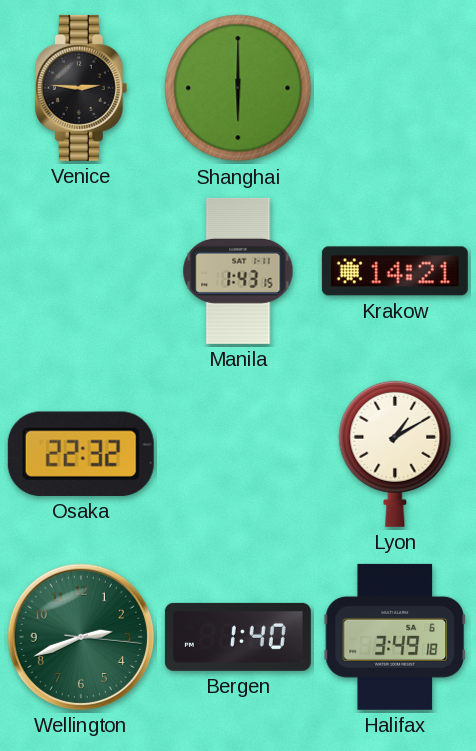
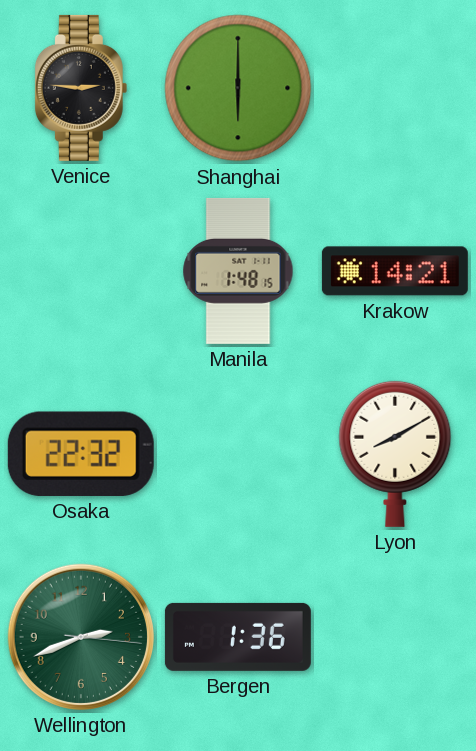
Manila: 1:43 -> 1:48
Lyon: 1:10 -> 8:10
Bergen: 1:40 -> 1:36
Halifax: 3:49 -> none
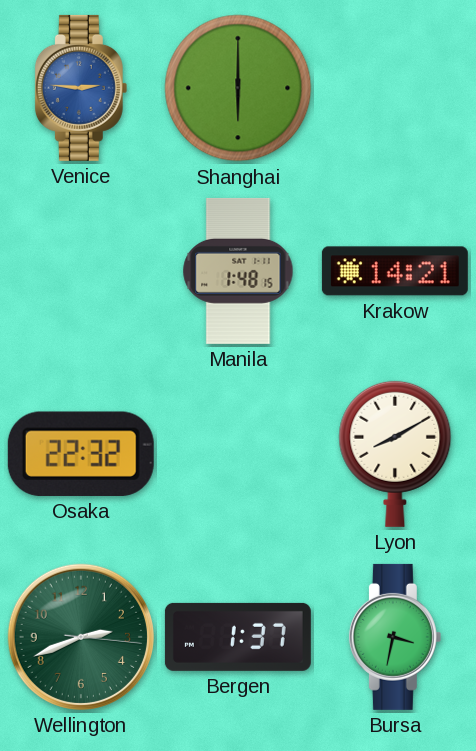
Venice dial: black -> blue
Bergen: 1:36 -> 1:37
Bursa: none -> 3:32
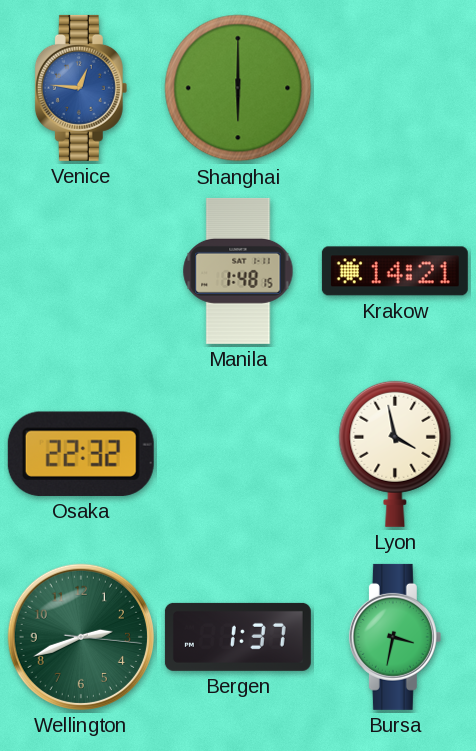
Venice: 2:46 -> 12:46
Lyon: 8:10 -> 3:58
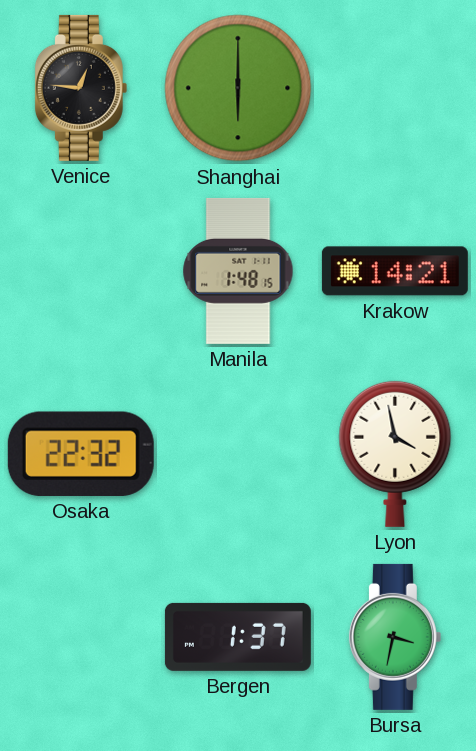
Venice dial: blue -> black
Wellington: 2:41 -> none
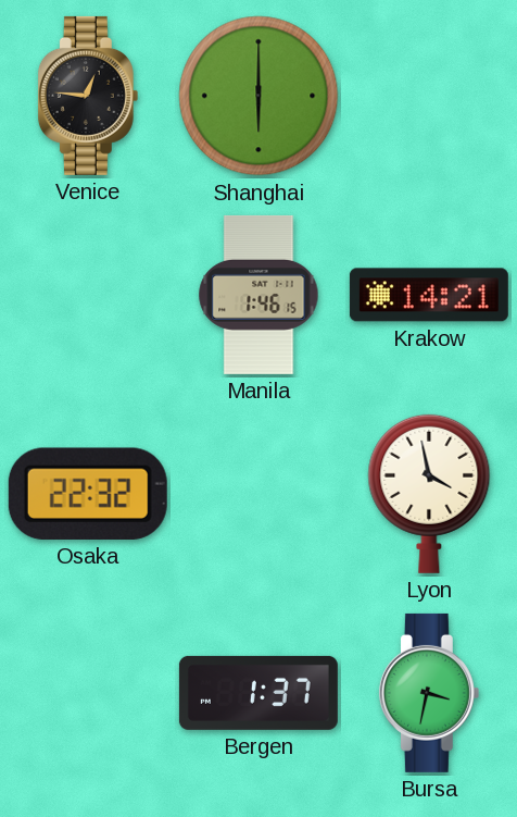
Manila: 1:48 -> 1:46
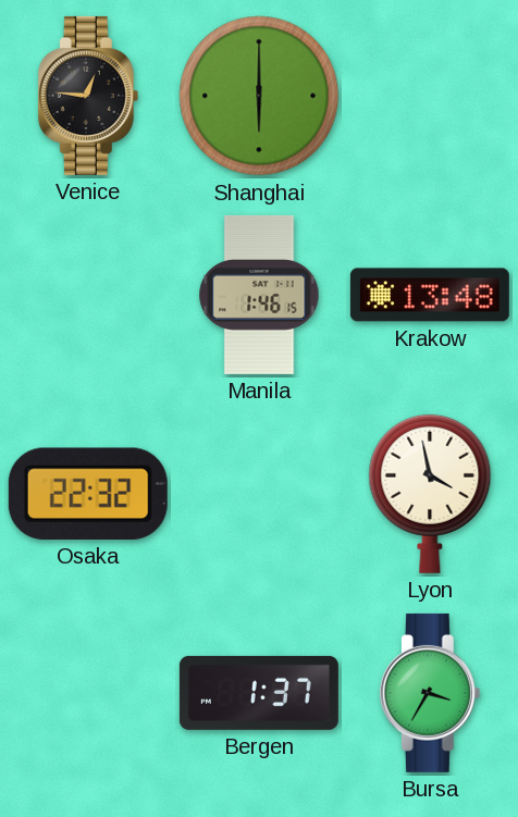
Krakow: 14:21 -> 13:48
Bursa: 3:32 -> 3:35
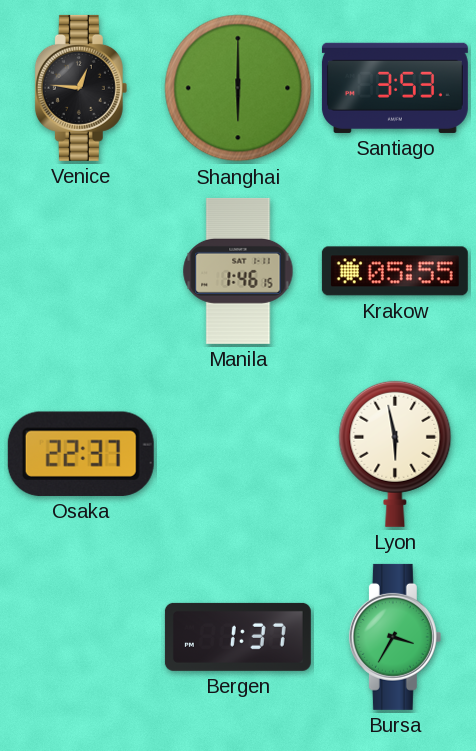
Santiago: none -> 3:53
Krakow: 13:48 -> 05:55
Osaka: 22:32 -> 22:37
Lyon: 3:58 -> 5:58
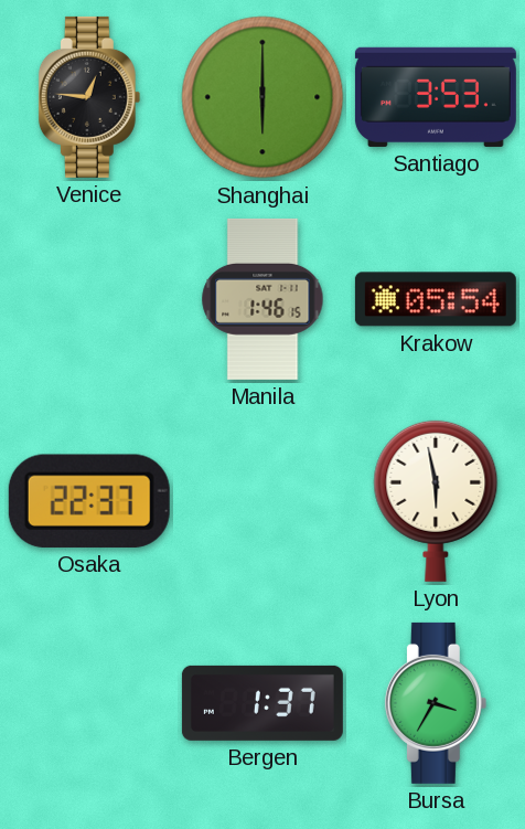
Krakow: 05:55 -> 05:54
